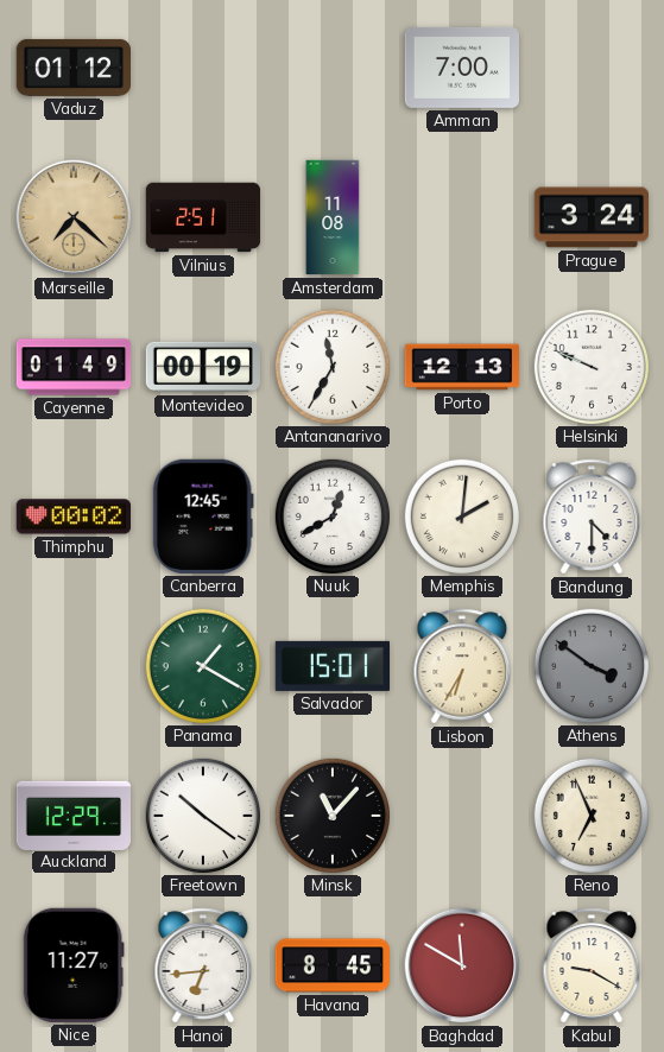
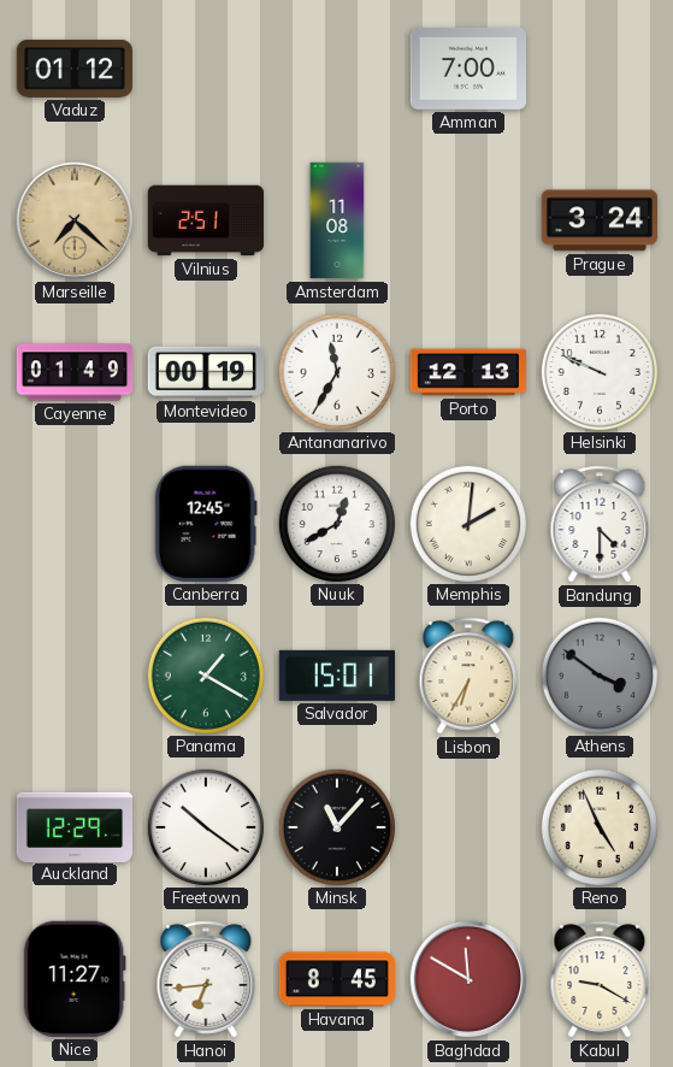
Thimphu: 00:02 -> none
Reno: 6:56 -> 4:56
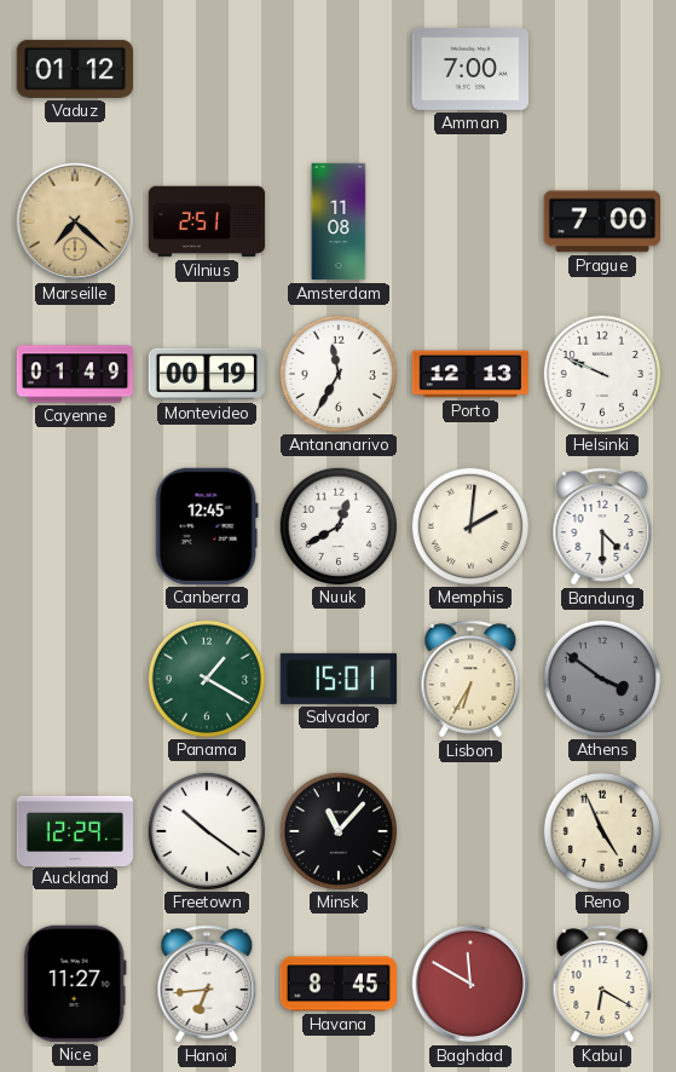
Prague: 3:24 -> 7:00
Kabul: 9:20 -> 6:20
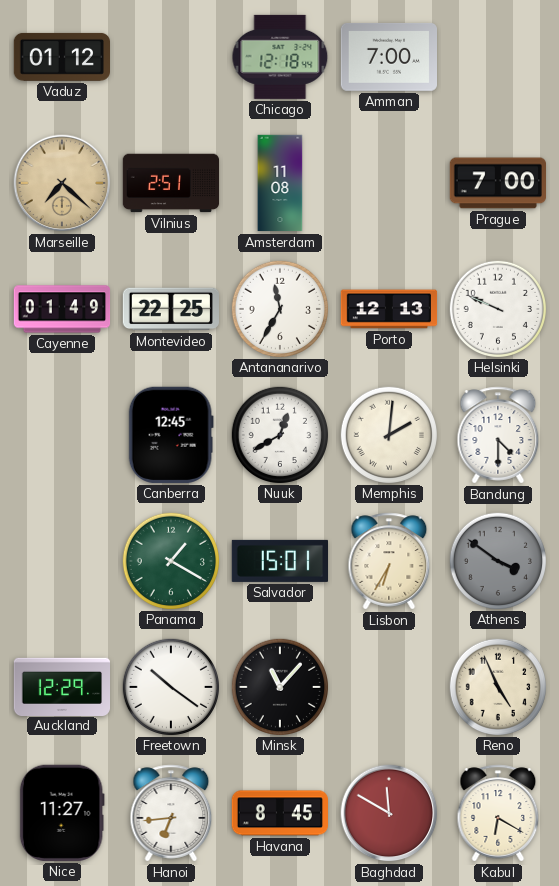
Chicago: none -> 12:18
Montevideo: 00:19 -> 22:25
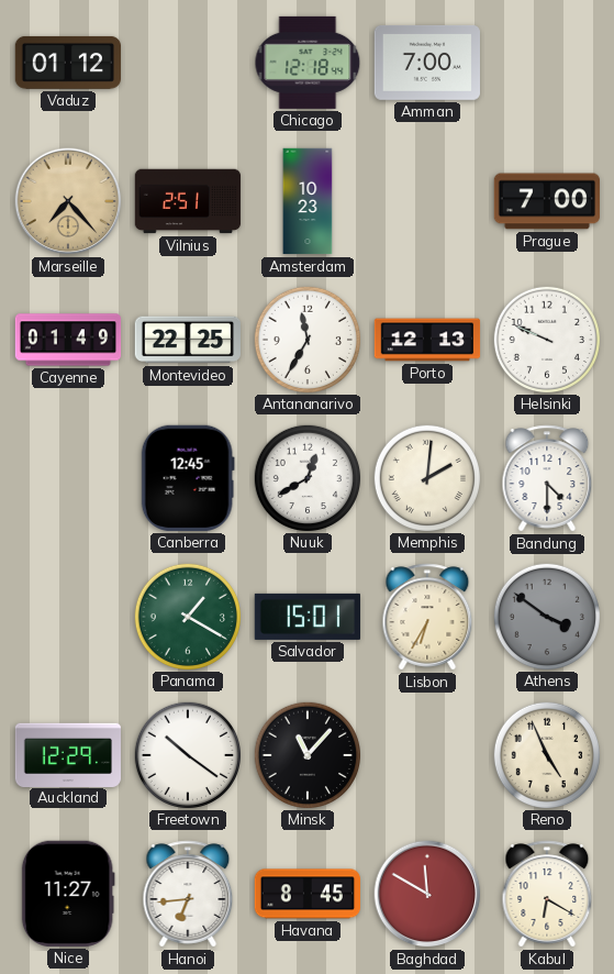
Marseille: 7:22 -> 7:23
Amsterdam: 11:08 -> 10:23
